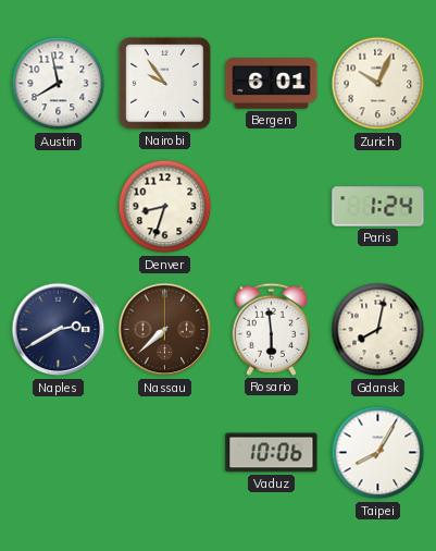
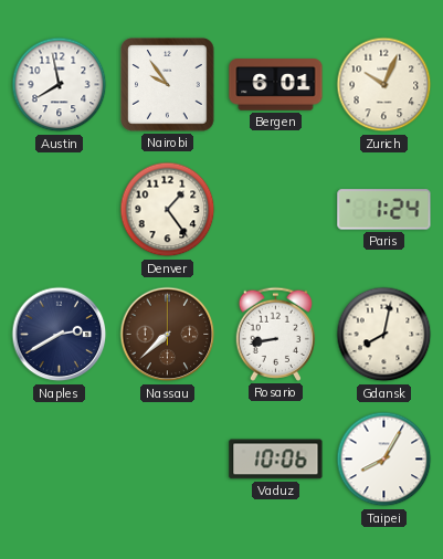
Denver: 8:33 -> 1:24
Rosario: 5:59 -> 8:43
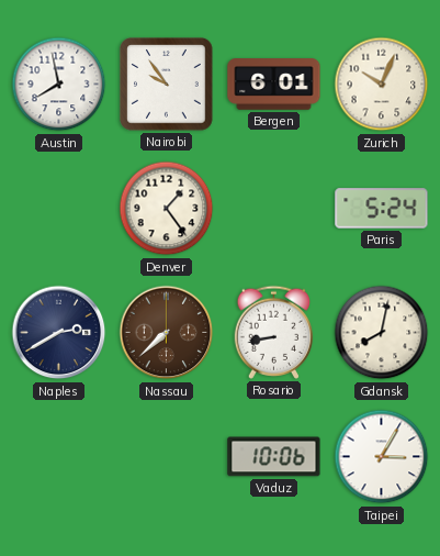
Paris: 1:24 -> 5:24
Taipei: 8:05 -> 3:05
